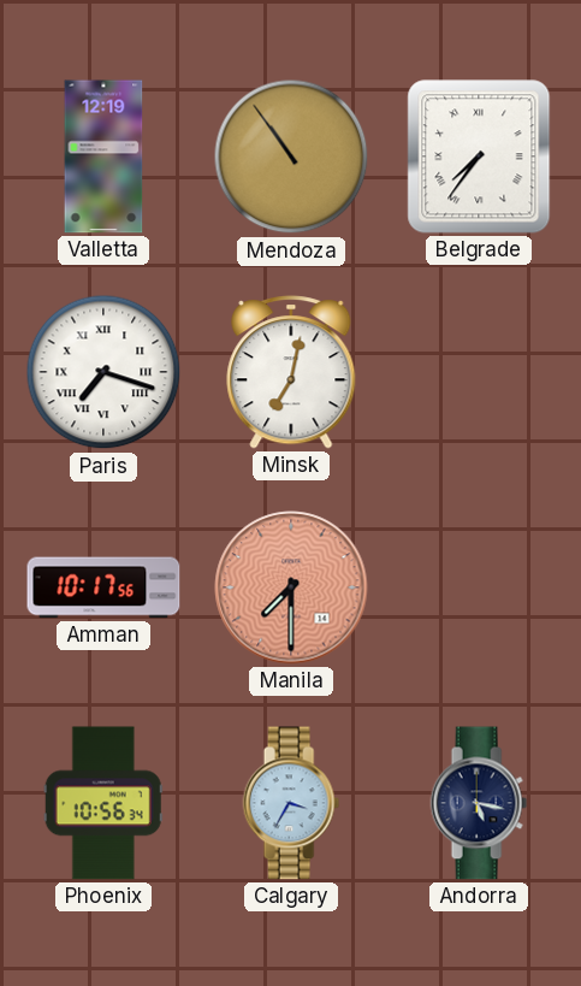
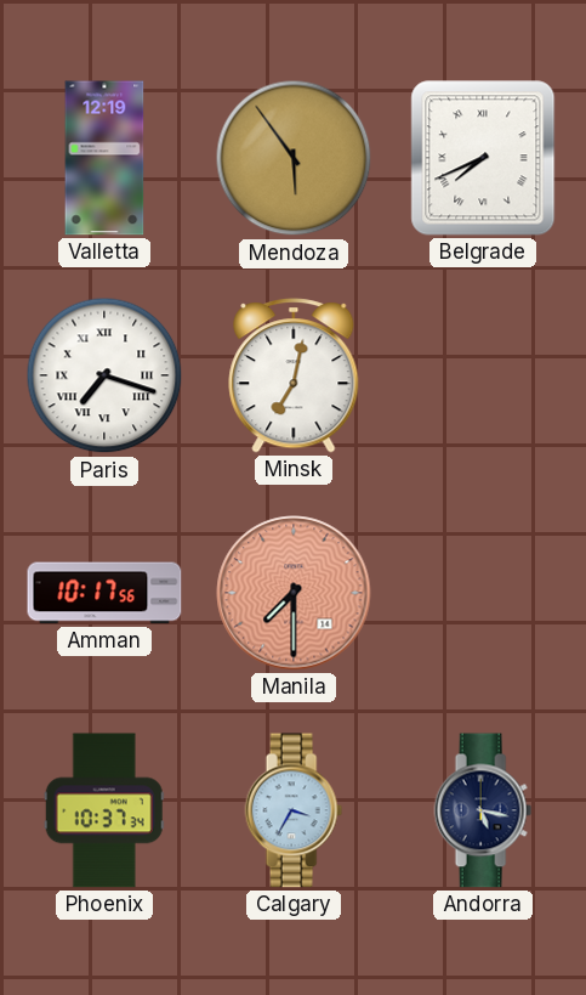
Mendoza: 10:54 -> 5:54
Belgrade: 7:36 -> 7:41
Phoenix: 10:56 -> 10:37
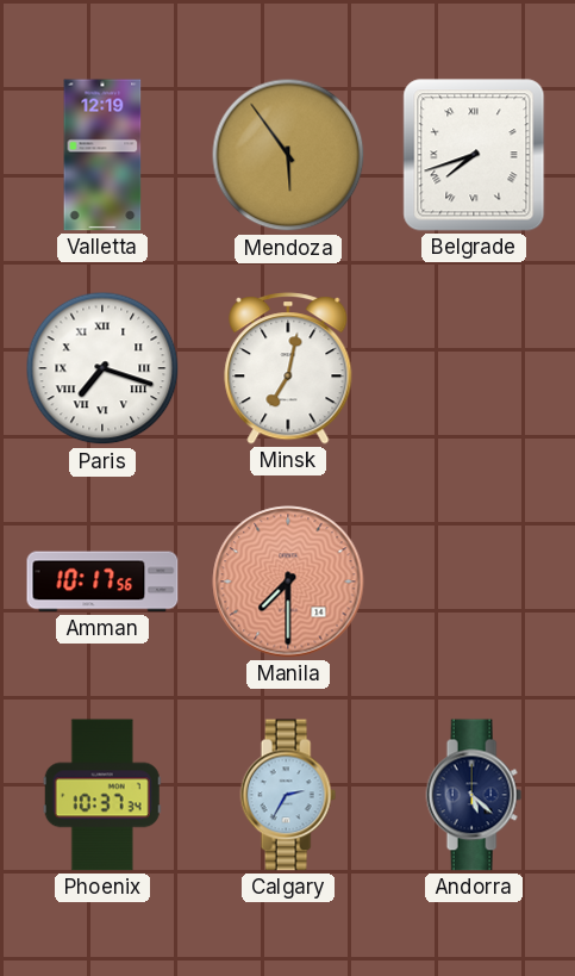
Belgrade: 7:41 -> 7:42
Calgary: 3:35 -> 2:35
Andorra: 5:17 -> 5:22
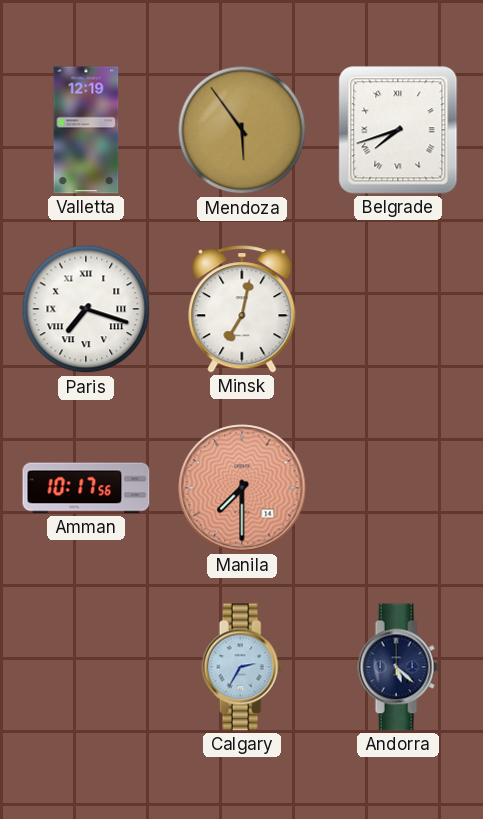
Phoenix: 10:37 -> none
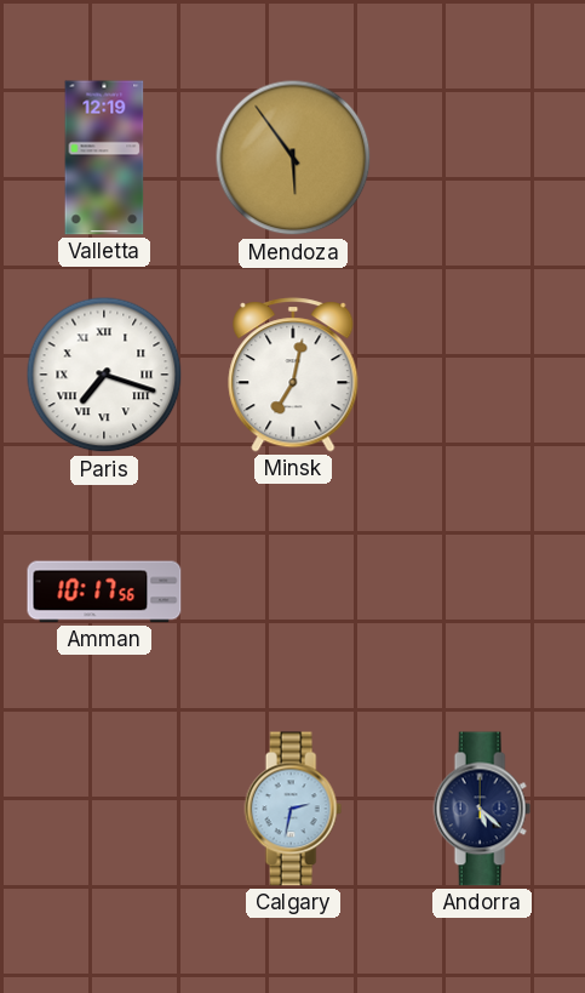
Belgrade: 7:42 -> none
Manila: 7:30 -> none
Calgary: 2:35 -> 2:32
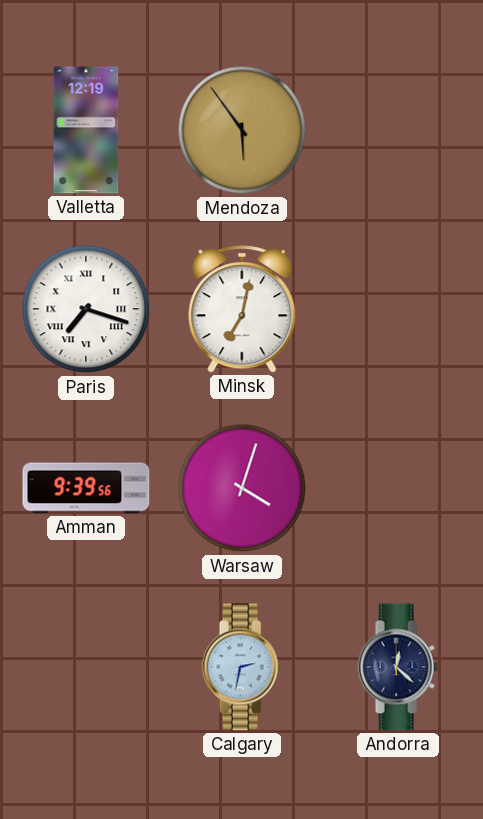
Amman: 10:17 -> 9:39
Warsaw: none -> 4:03
Andorra: 5:22 -> 12:22
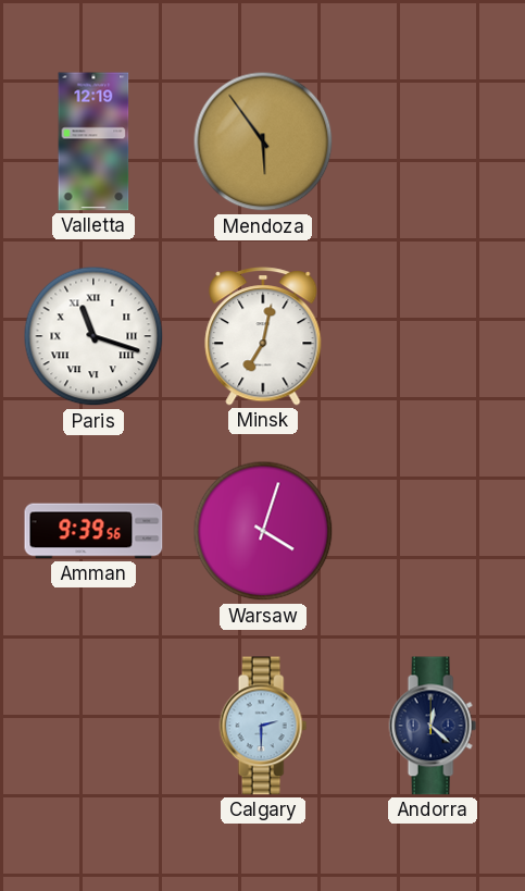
Paris: 7:18 -> 11:18
Calgary: 2:32 -> 2:30
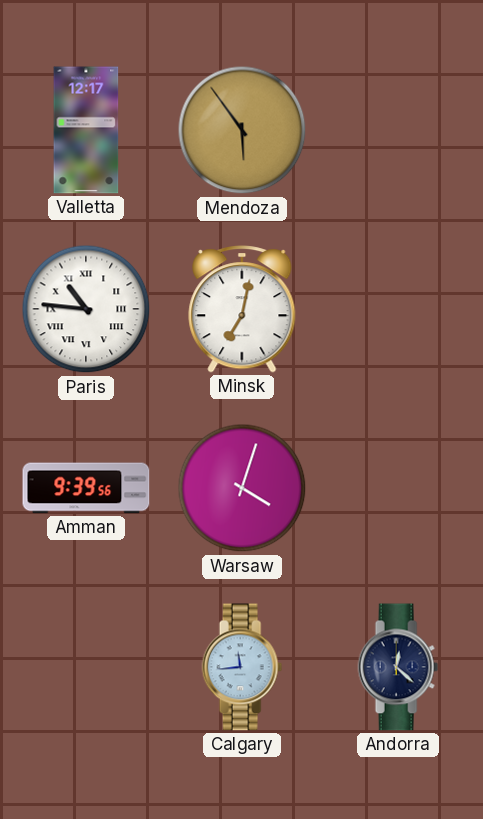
Valletta: 12:19 -> 12:17
Paris: 11:18 -> 10:46
Calgary: 2:30 -> 11:44
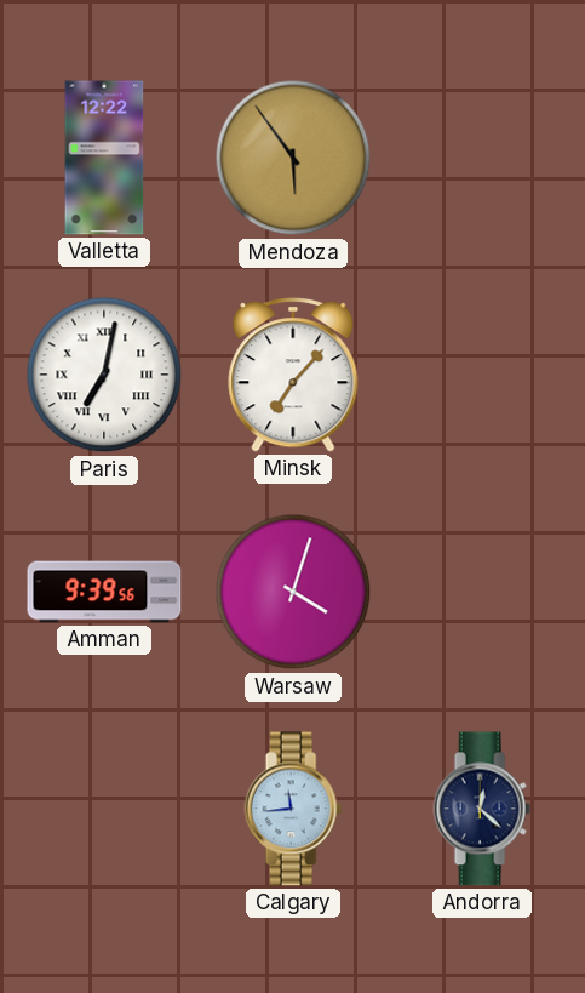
Valletta: 12:17 -> 12:22
Paris: 10:46 -> 7:02
Minsk: 7:02 -> 7:07
